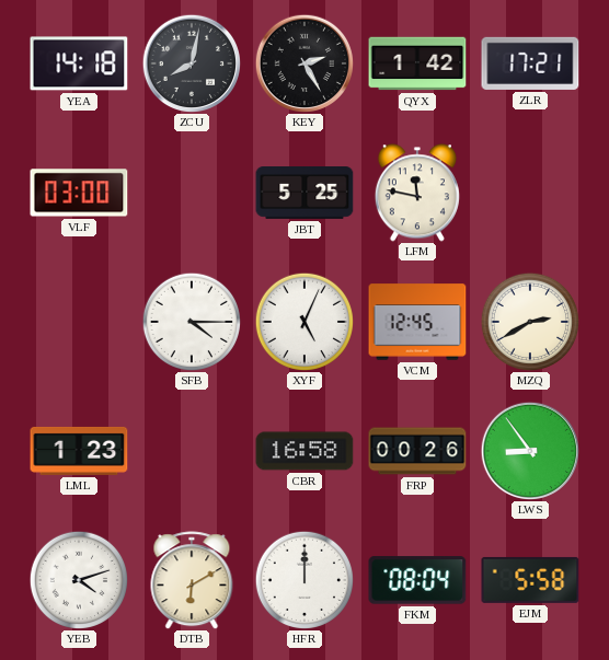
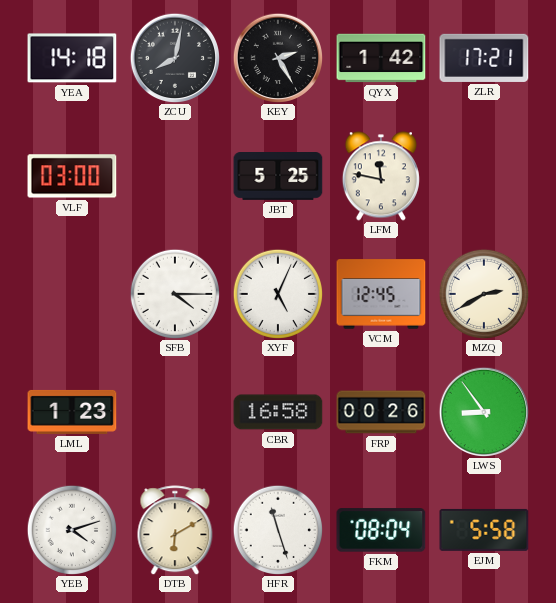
HFR: 12:00 -> 11:27
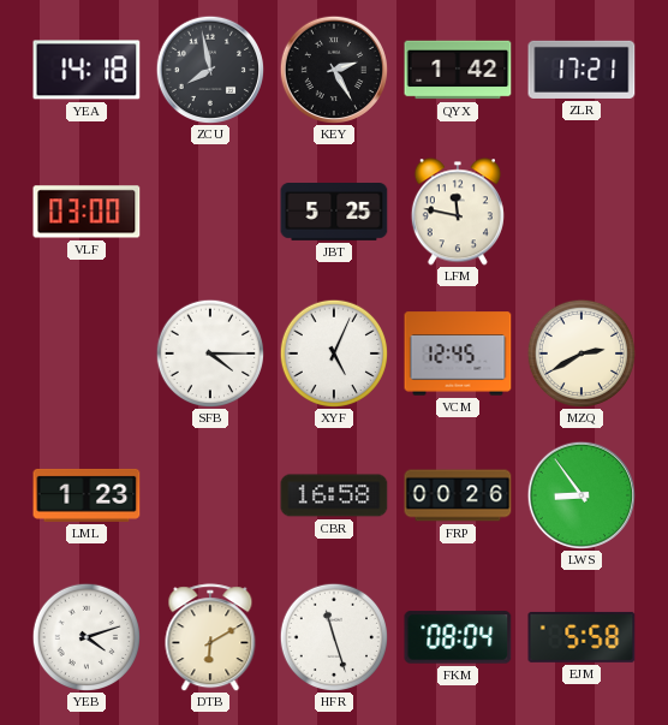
ZCU: 8:02 -> 7:58
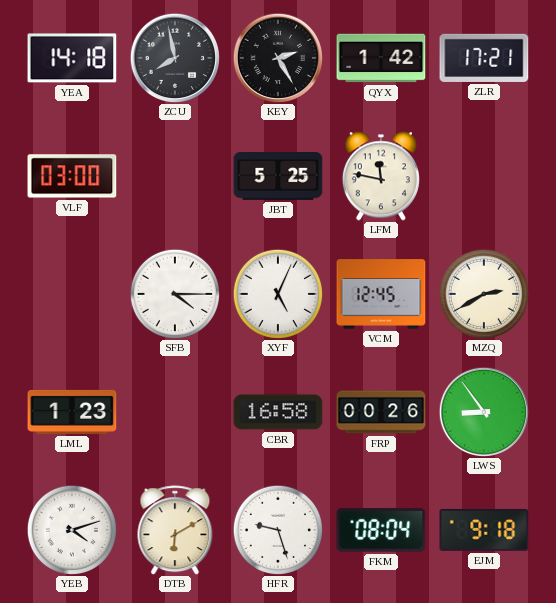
HFR: 11:27 -> 9:27
EJM: 5:58 -> 9:18
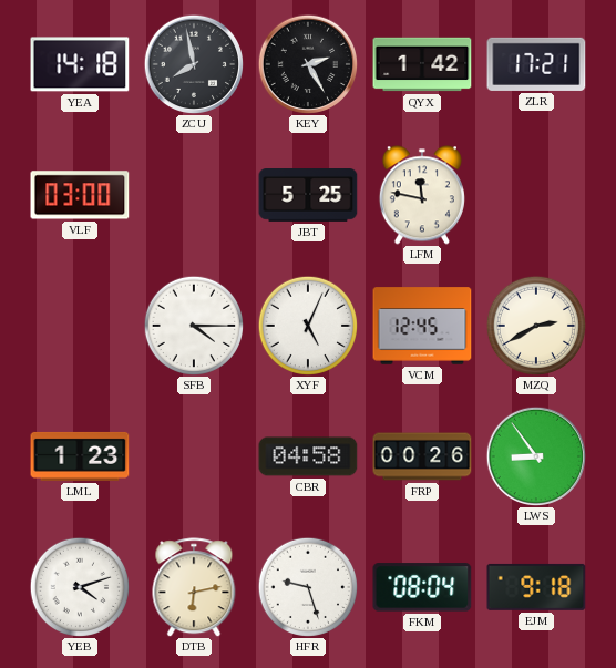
CBR: 16:58 -> 04:58
DTB: 6:10 -> 6:13
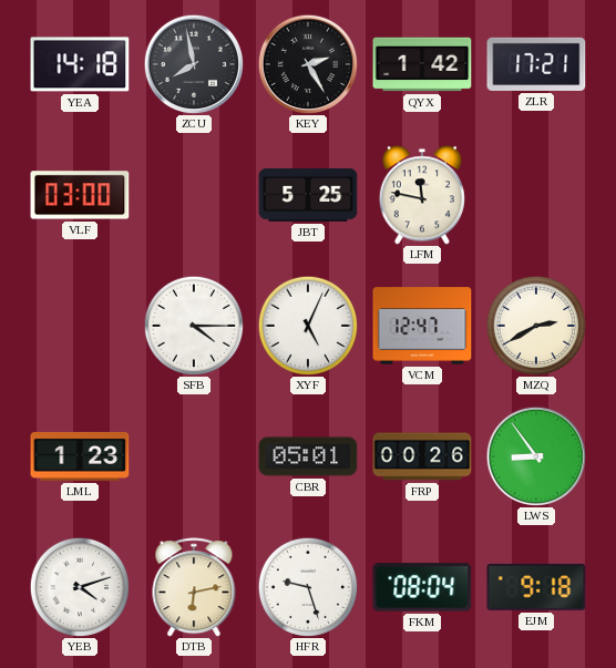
VCM: 12:45 -> 12:47
CBR: 04:58 -> 05:01
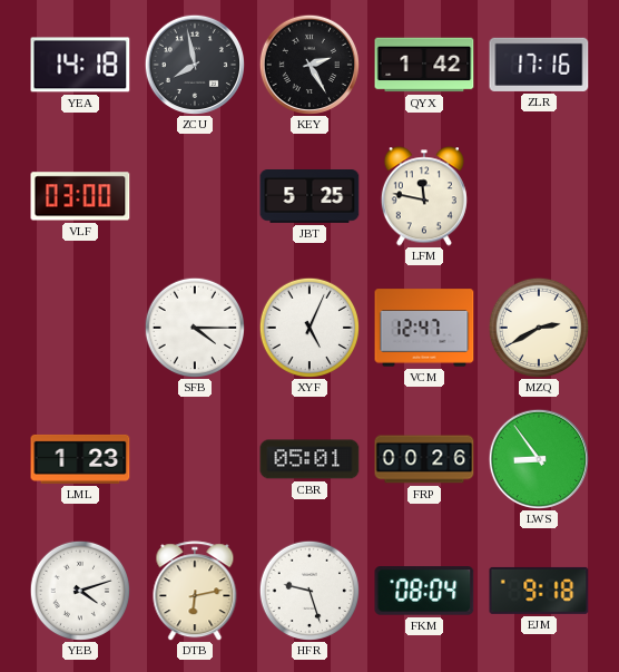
ZLR: 17:21 -> 17:16
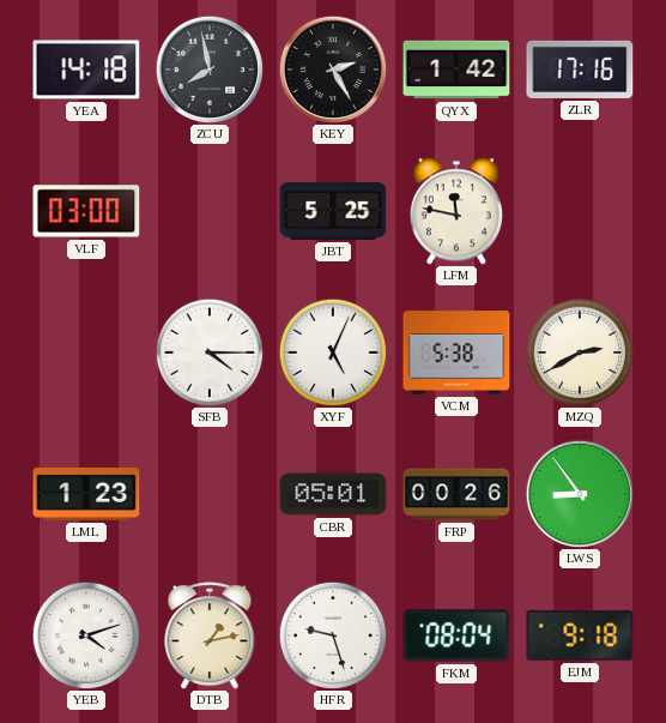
VCM: 12:47 -> 5:38
DTB: 6:13 -> 1:13
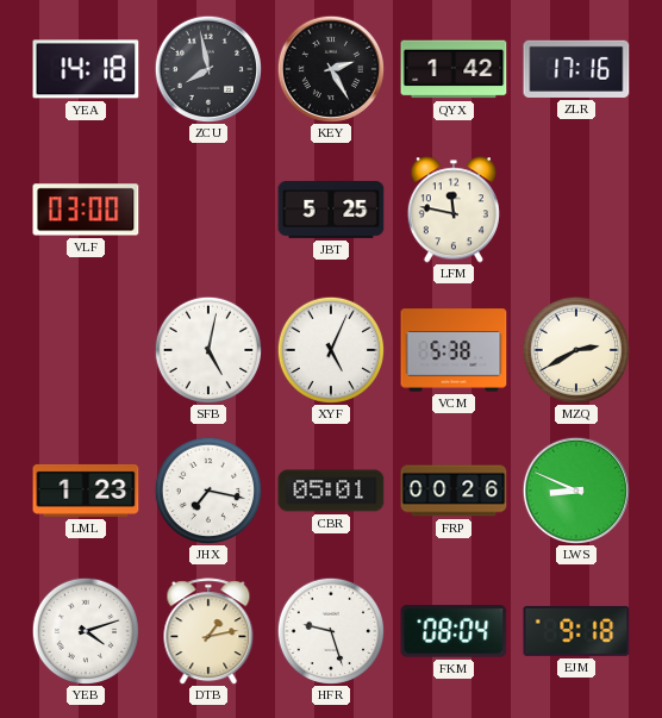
SFB: 4:15 -> 5:02
JHX: none -> 7:17
LWS: 8:54 -> 8:49
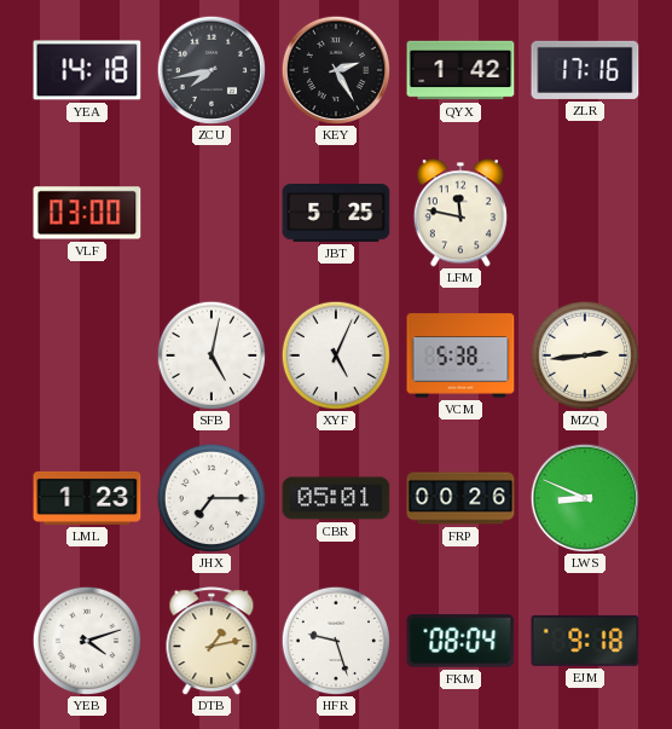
ZCU: 7:58 -> 7:43
MZQ: 2:40 -> 2:44
JHX: 7:17 -> 7:15
